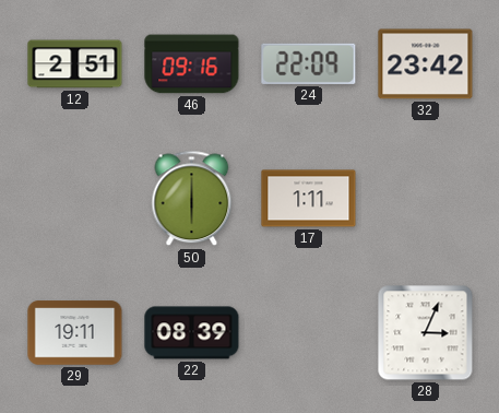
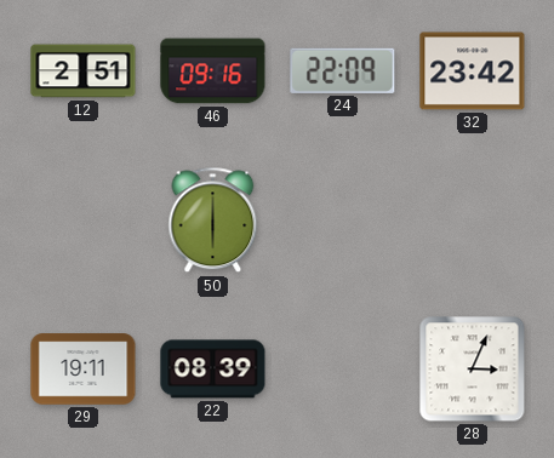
17: 1:11 -> none
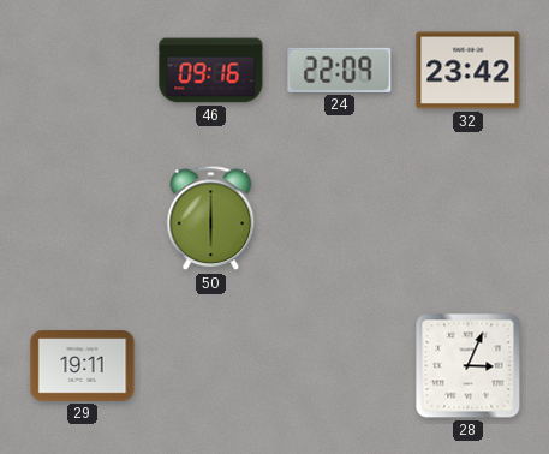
12: 2:51 -> none
22: 08:39 -> none
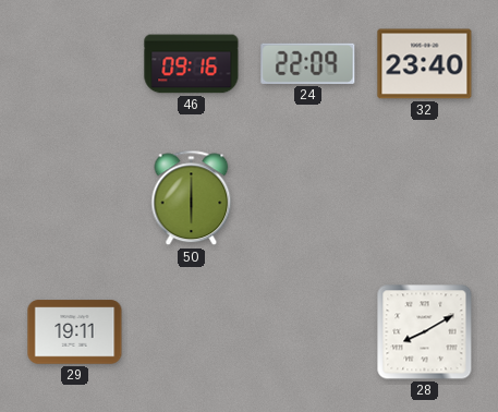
32: 23:42 -> 23:40
28: 3:04 -> 8:10
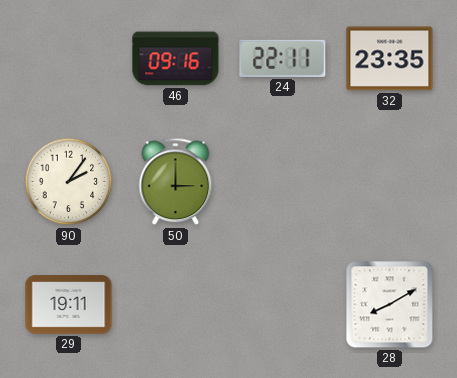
24: 22:09 -> 22:11
32: 23:40 -> 23:35
90: none -> 2:06
50: 6:00 -> 3:00
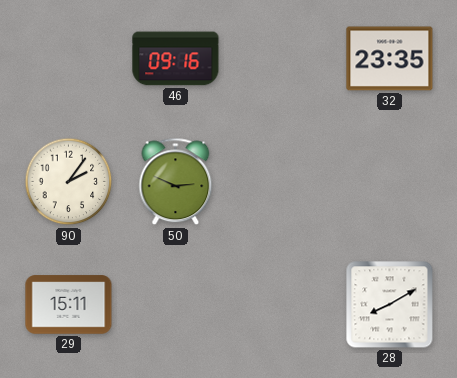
24: 22:11 -> none
50: 3:00 -> 2:49
29: 19:11 -> 15:11
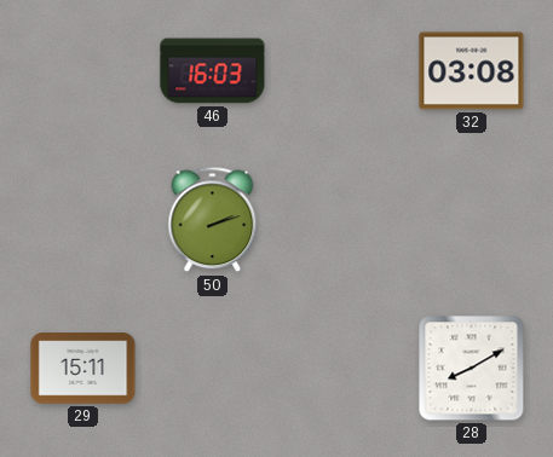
46: 09:16 -> 16:03
32: 23:35 -> 03:08
90: 2:06 -> none
50: 2:49 -> 2:12
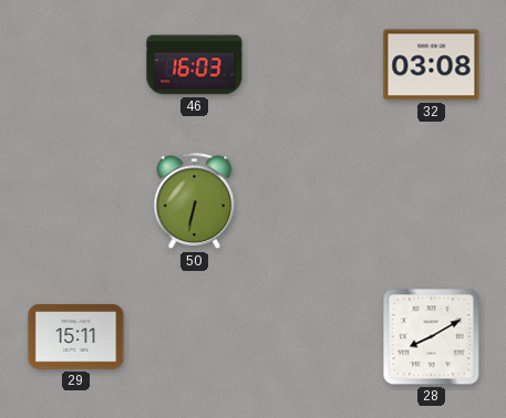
50: 2:12 -> 6:32
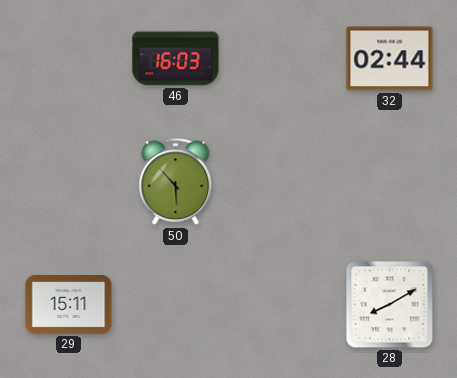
32: 03:08 -> 02:44
50: 6:32 -> 5:53
